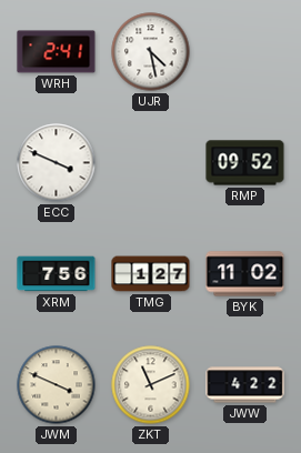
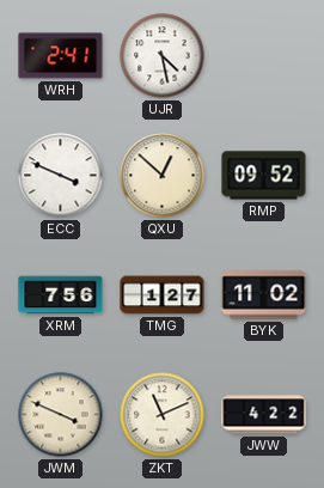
QXU: none -> 12:52
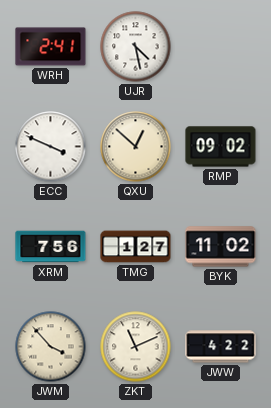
RMP: 09:52 -> 09:02
JWM: 3:49 -> 3:53
